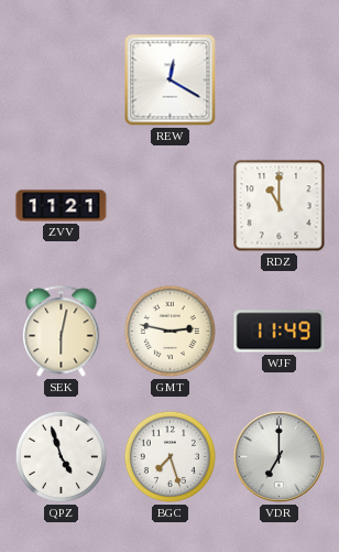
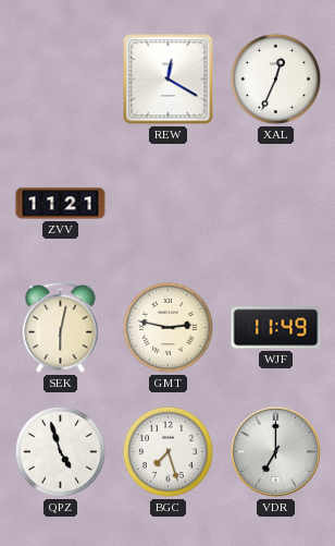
XAL: none -> 12:34
RDZ: 11:00 -> none
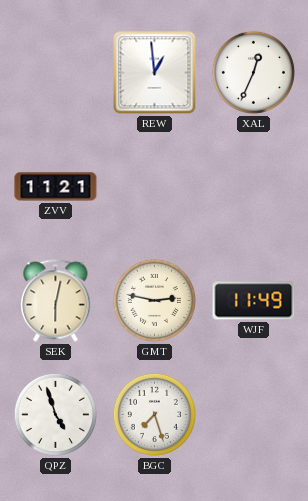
REW: 12:20 -> 12:59
VDR: 7:00 -> none
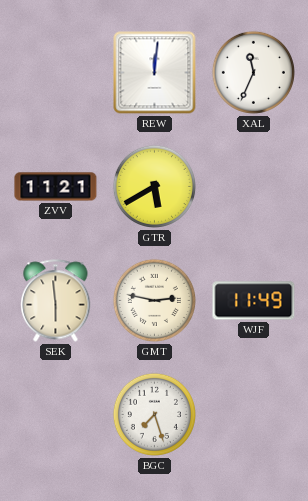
REW: 12:59 -> 12:01
XAL: 12:34 -> 11:34
GTR: none -> 5:40
SEK: 6:02 -> 5:59
QPZ: 4:57 -> none
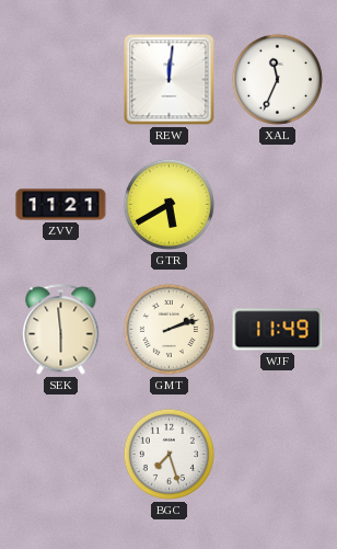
GMT: 2:47 -> 2:12
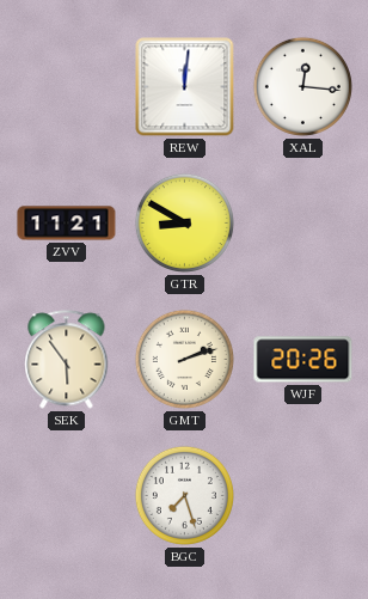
XAL: 11:34 -> 12:16
GTR: 5:40 -> 8:50
SEK: 5:59 -> 5:54
WJF: 11:49 -> 20:26
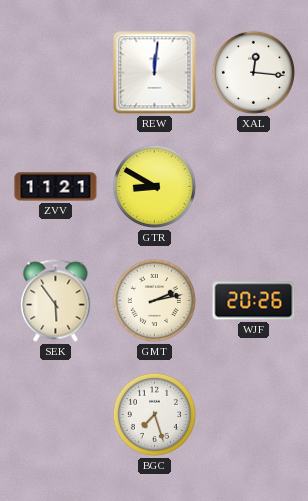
GMT: 2:12 -> 2:13
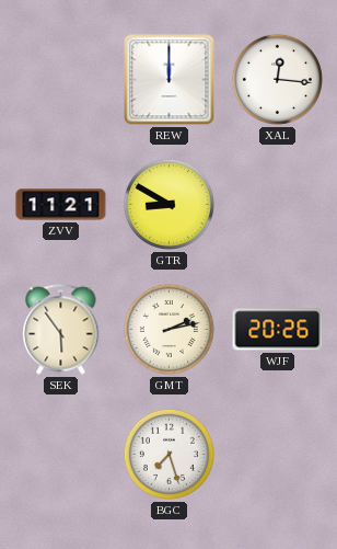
REW: 12:01 -> 12:00
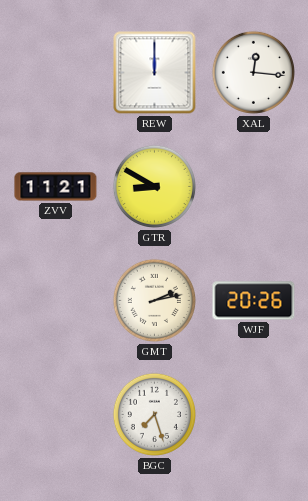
SEK: 5:54 -> none
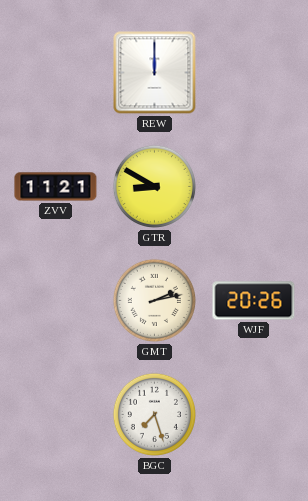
XAL: 12:16 -> none
